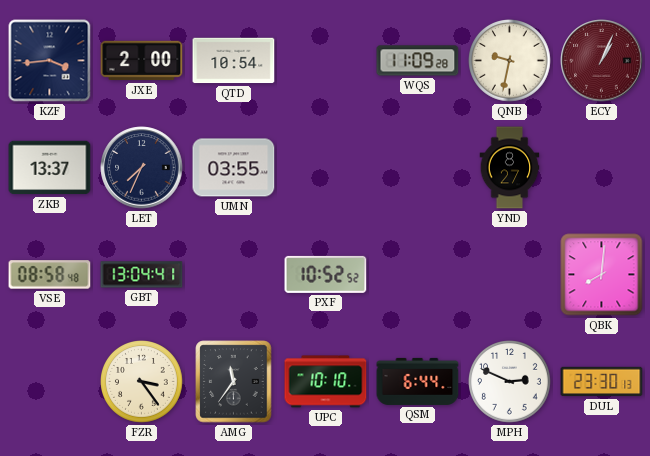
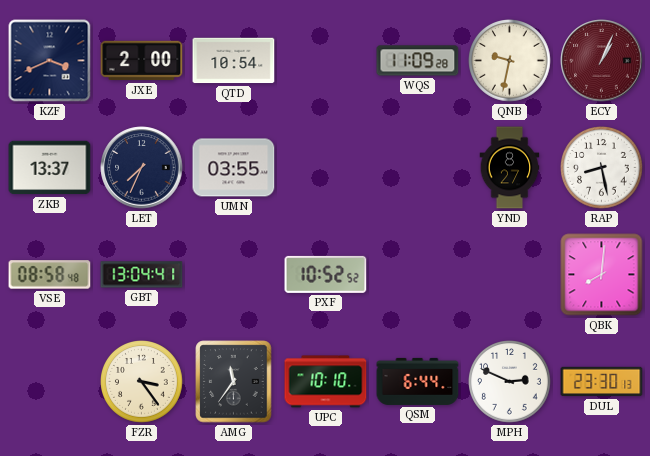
KZF: 3:44 -> 3:41
RAP: none -> 8:28
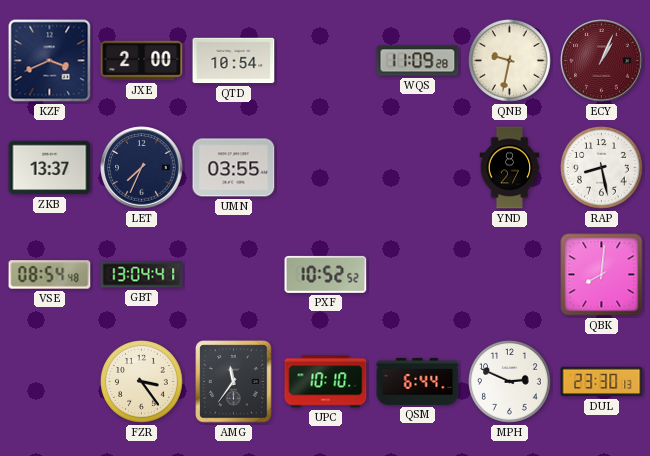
VSE: 08:58 -> 08:54
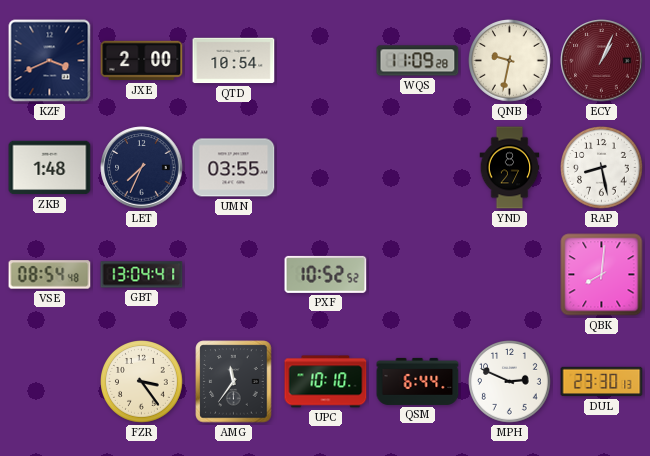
ZKB: 13:37 -> 1:48
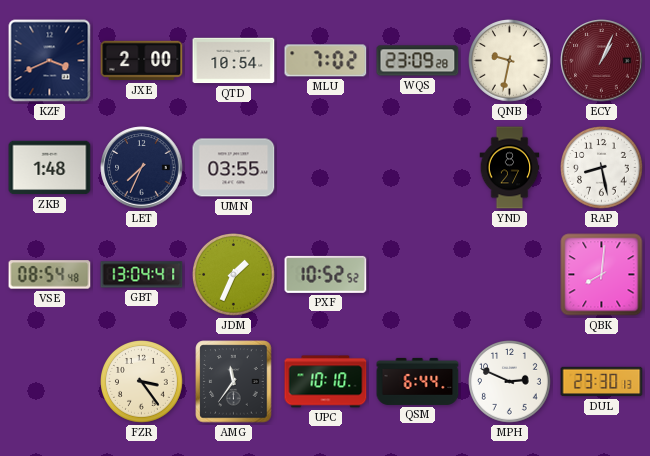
MLU: none -> 7:02
WQS: 11:09 -> 23:09
JDM: none -> 1:34
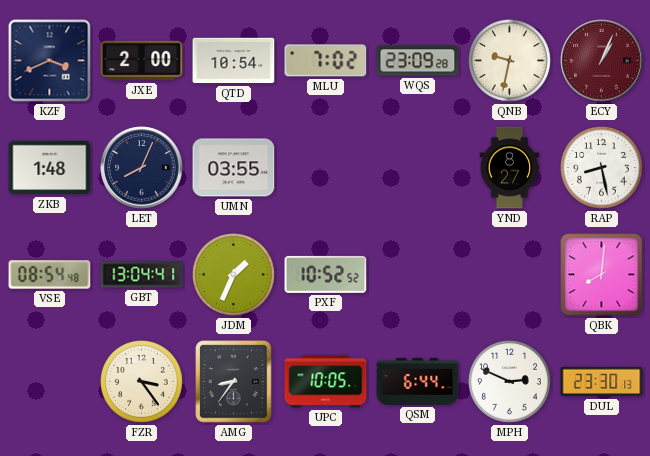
LET: 7:34 -> 8:04
AMG: 11:36 -> 8:36
UPC: 10:10 -> 10:05
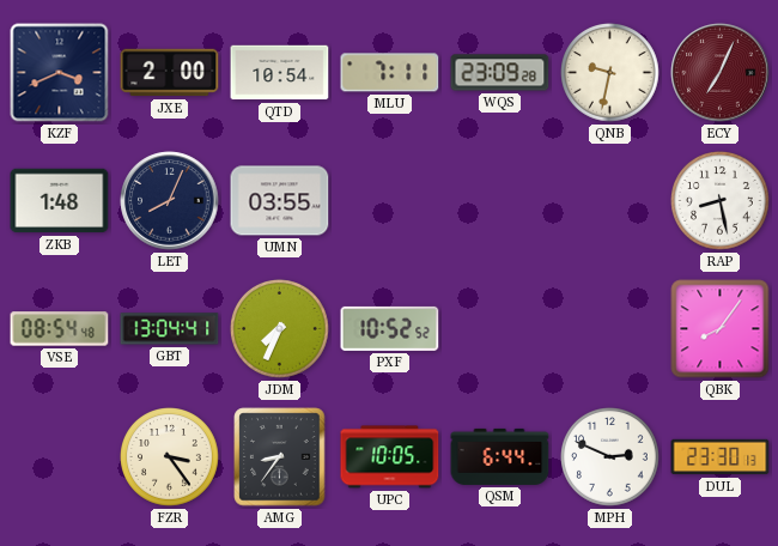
MLU: 7:02 -> 7:11
ECY: 1:04 -> 7:04
YND: 8:27 -> none
JDM: 1:34 -> 7:34
QBK: 8:01 -> 8:06
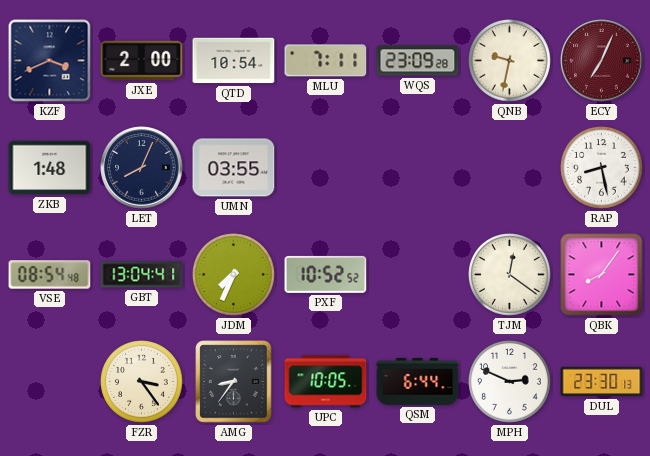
TJM: none -> 12:21
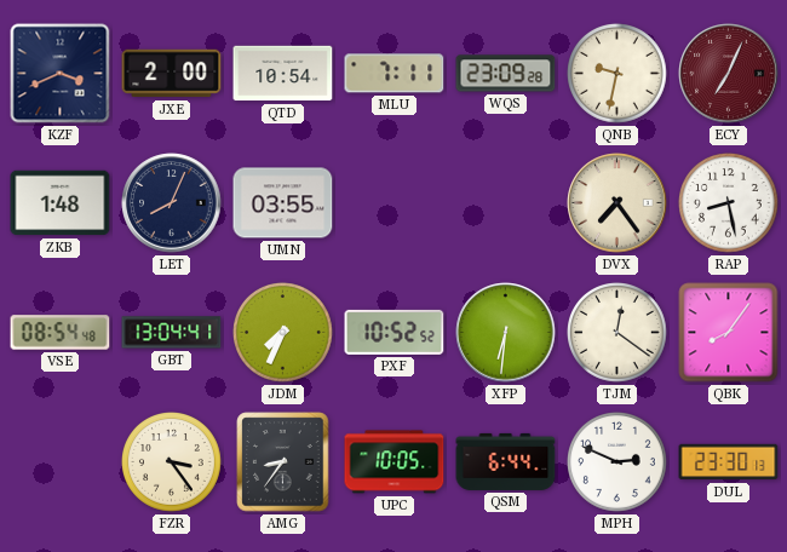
DVX: none -> 7:24
XFP: none -> 6:31
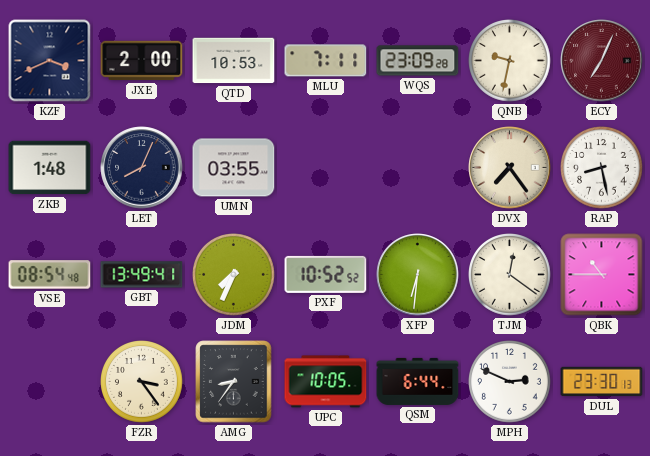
QTD: 10:54 -> 10:53
GBT: 13:04 -> 13:49
QBK: 8:06 -> 10:45
